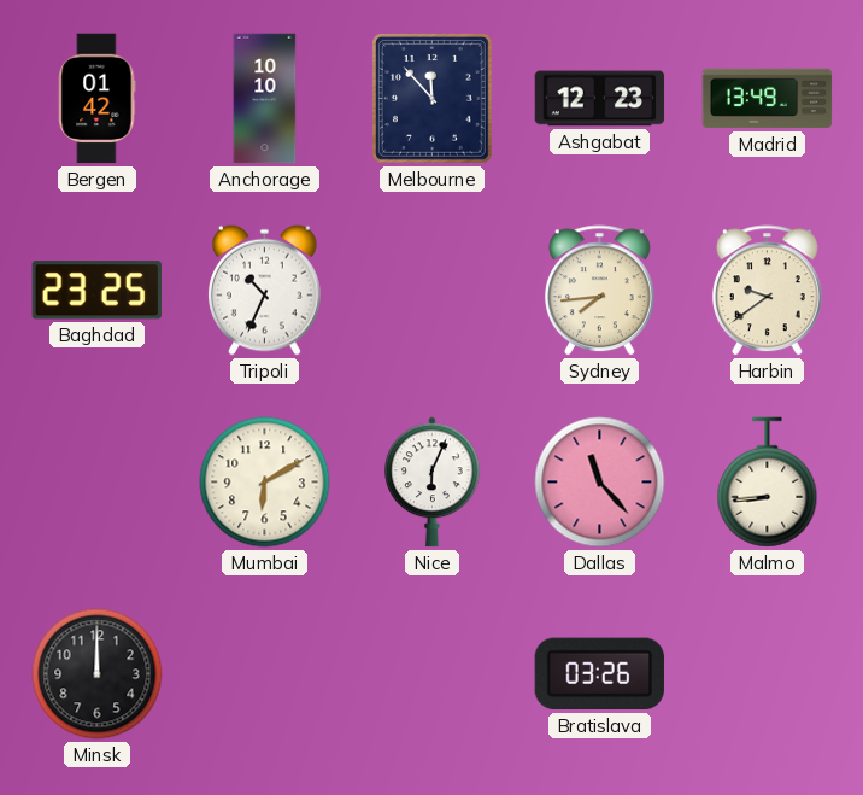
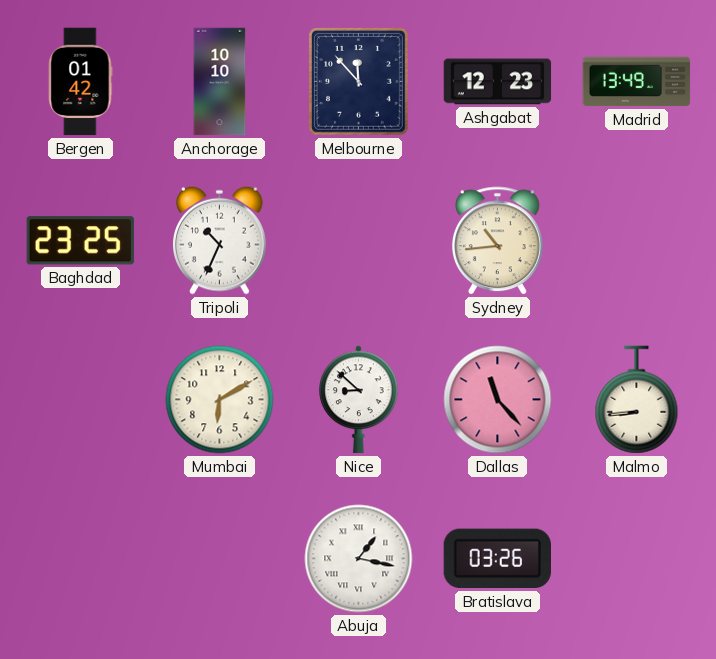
Sydney: 7:44 -> 10:44
Harbin: 9:39 -> none
Nice: 6:04 -> 8:52
Minsk: 12:00 -> none
Abuja: none -> 1:17
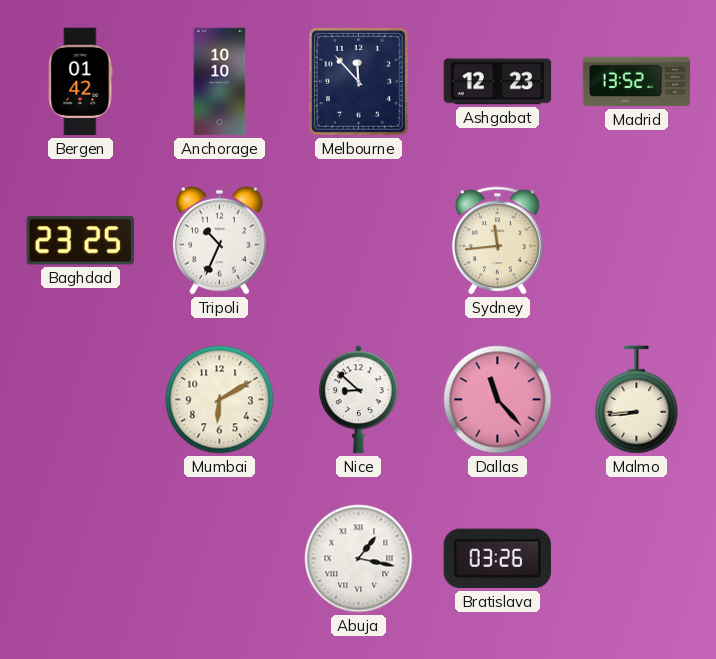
Madrid: 13:49 -> 13:52
Sydney: 10:44 -> 11:44
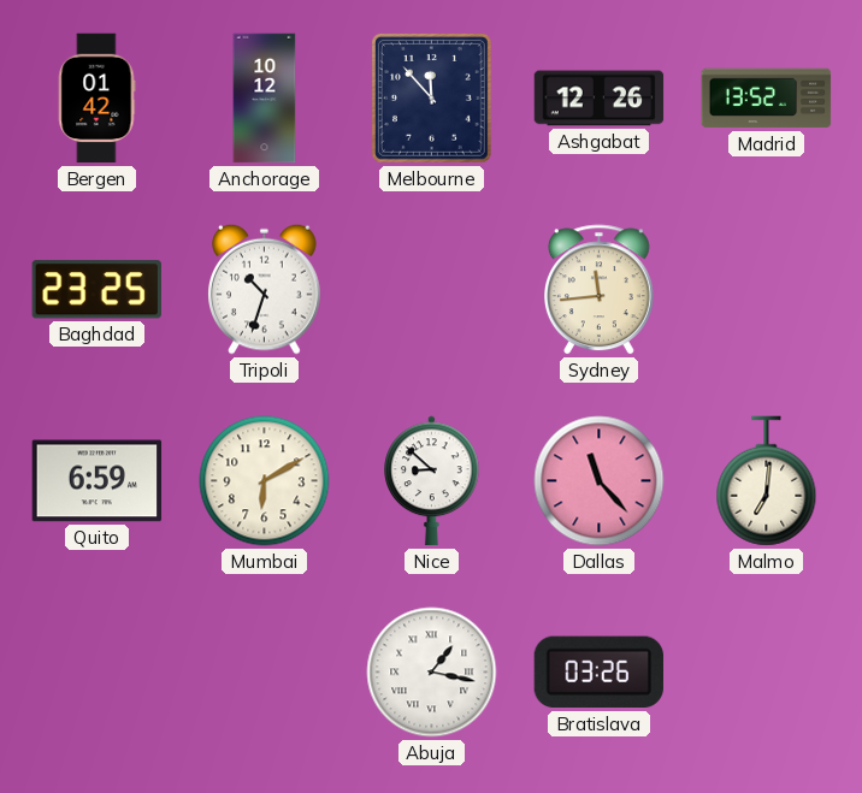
Anchorage: 10:10 -> 10:12
Ashgabat: 12:23 -> 12:26
Tripoli: 10:34 -> 10:33
Quito: none -> 6:59
Malmo: 8:44 -> 7:01
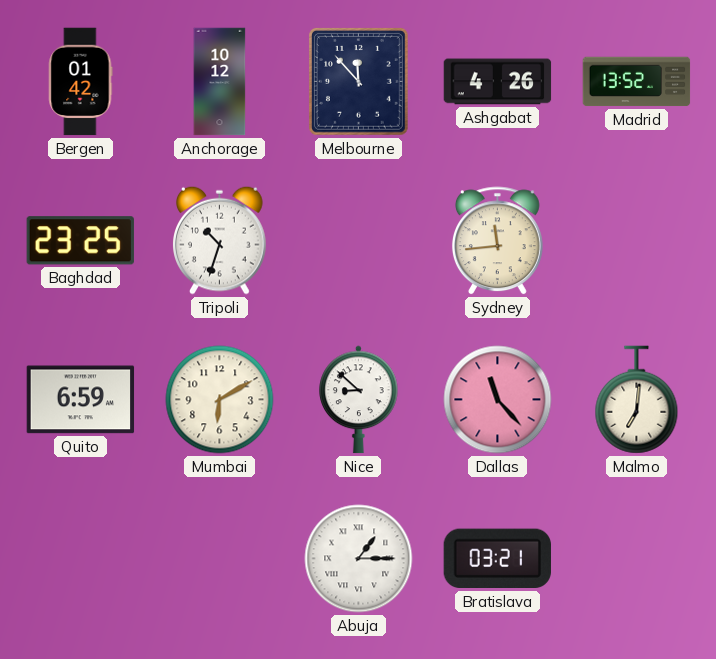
Ashgabat: 12:26 -> 4:26
Abuja: 1:17 -> 1:15
Bratislava: 03:26 -> 03:21
